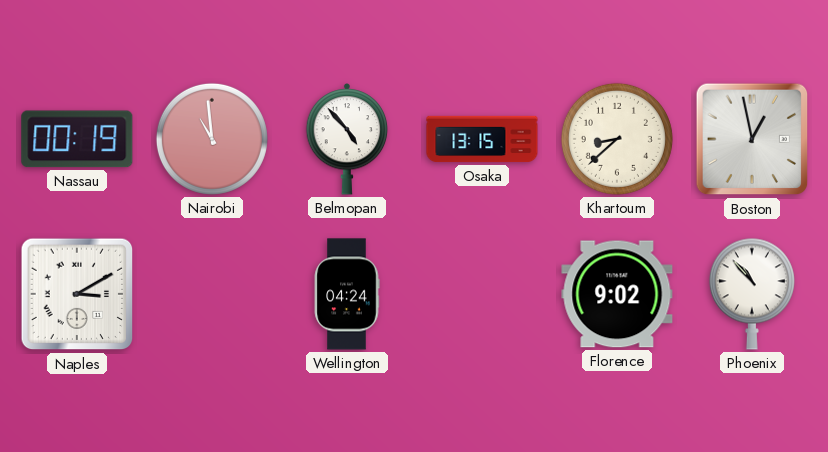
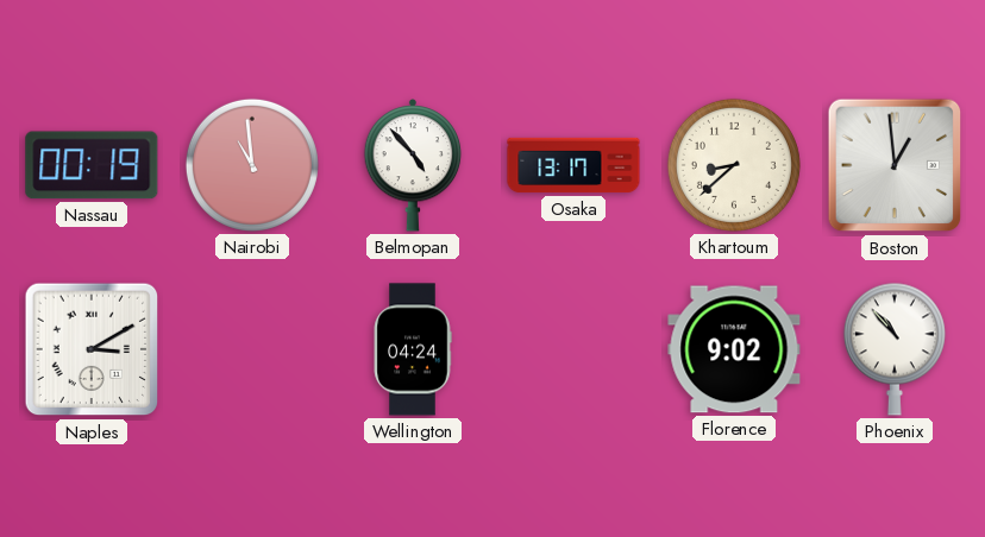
Osaka: 13:15 -> 13:17
Boston: 12:58 -> 12:59
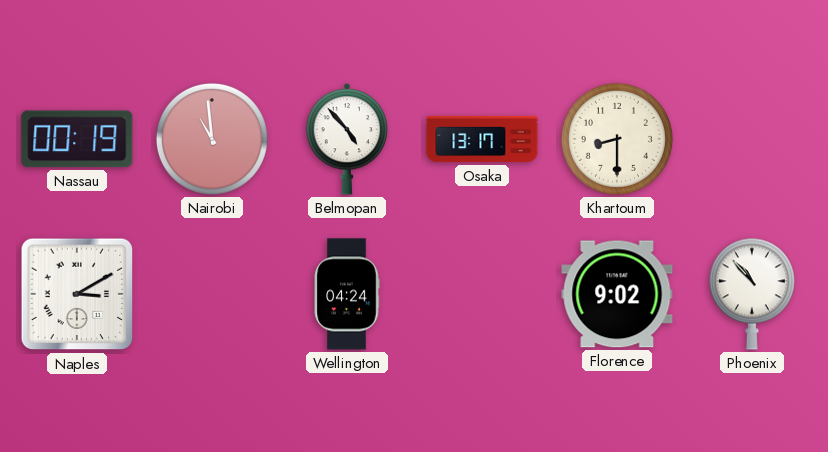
Khartoum: 8:38 -> 8:30
Boston: 12:59 -> none
